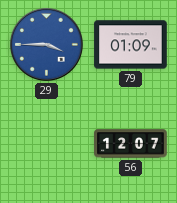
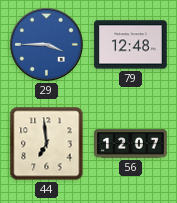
79: 01:09 -> 12:48
44: none -> 6:59
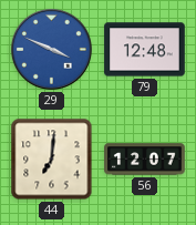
29: 3:45 -> 3:49
44: 6:59 -> 7:01
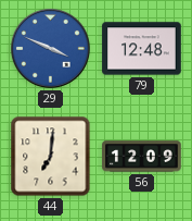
56: 12:07 -> 12:09
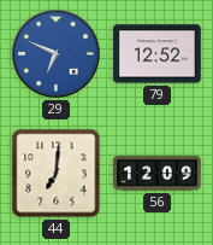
29: 3:49 -> 6:49
79: 12:48 -> 12:52
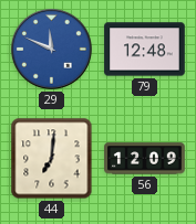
29: 6:49 -> 11:49
79: 12:52 -> 12:48
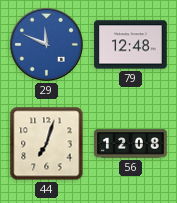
44: 7:01 -> 7:03
56: 12:09 -> 12:08
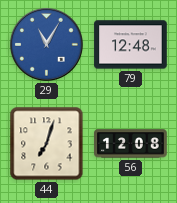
29: 11:49 -> 11:05
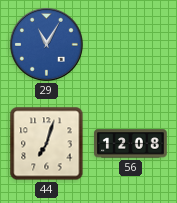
79: 12:48 -> none
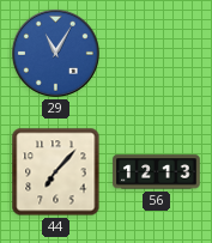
44: 7:03 -> 7:07
56: 12:08 -> 12:13
